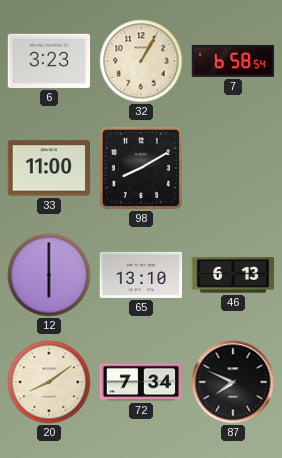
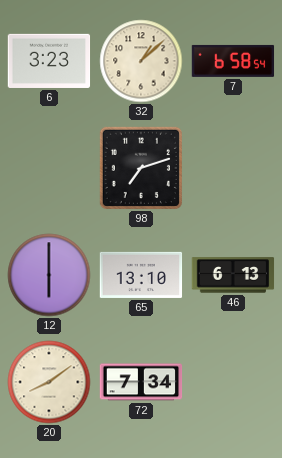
32: 1:05 -> 1:08
33: 11:00 -> none
98: 8:10 -> 7:12
87: 7:49 -> none
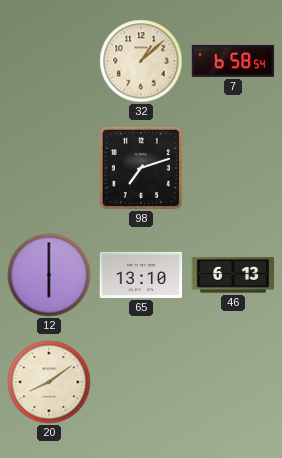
6: 3:23 -> none
72: 7:34 -> none
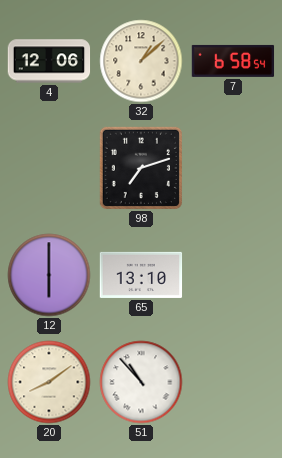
4: none -> 12:06
46: 6:13 -> none
51: none -> 10:53
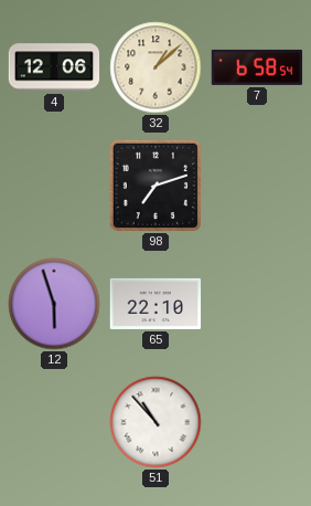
12: 6:00 -> 5:57
65: 13:10 -> 22:10
20: 8:09 -> none
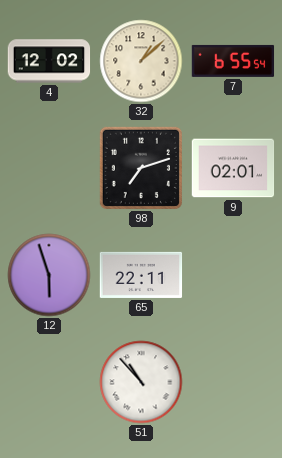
4: 12:06 -> 12:02
7: 6:58 -> 6:55
9: none -> 02:01
65: 22:10 -> 22:11
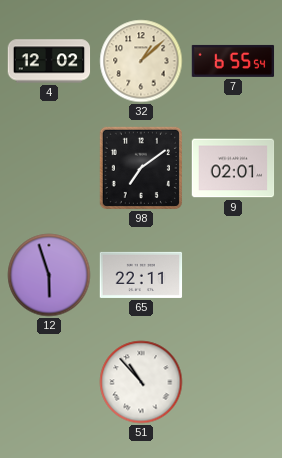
98: 7:12 -> 7:09
